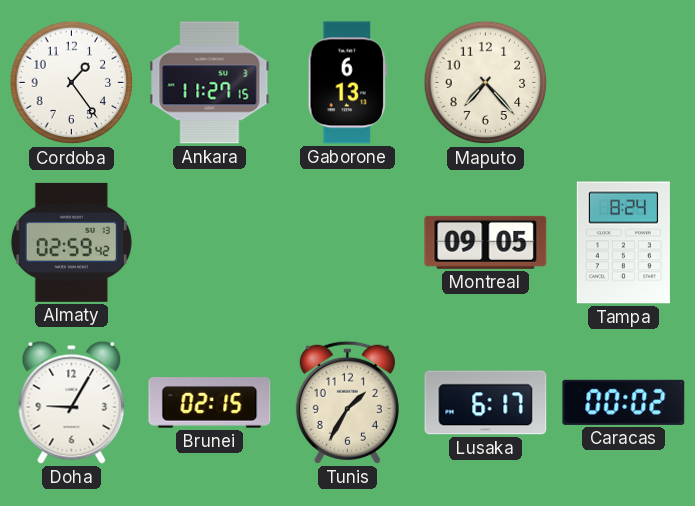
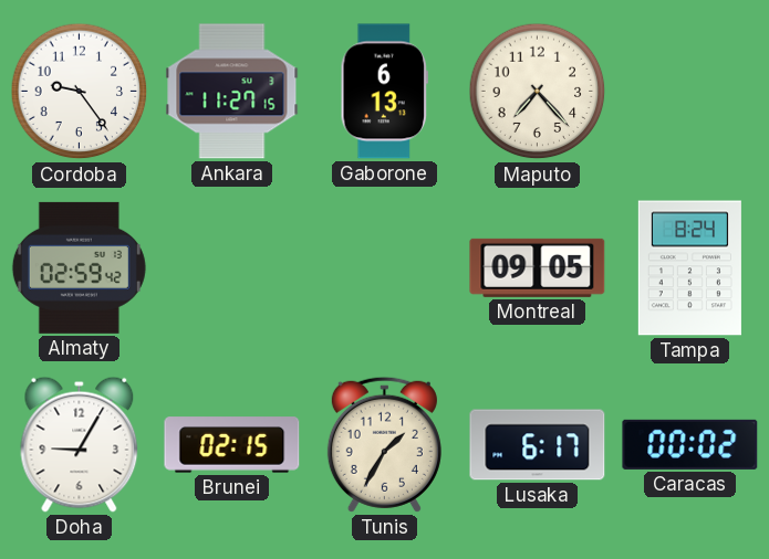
Cordoba: 1:24 -> 9:24
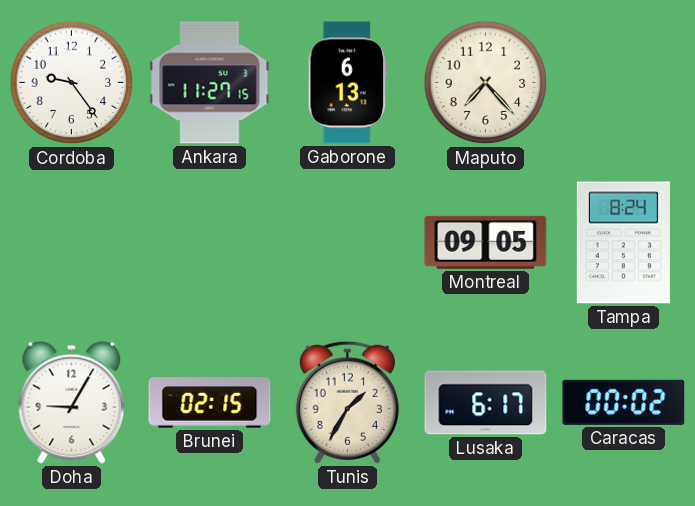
Almaty: 02:59 -> none
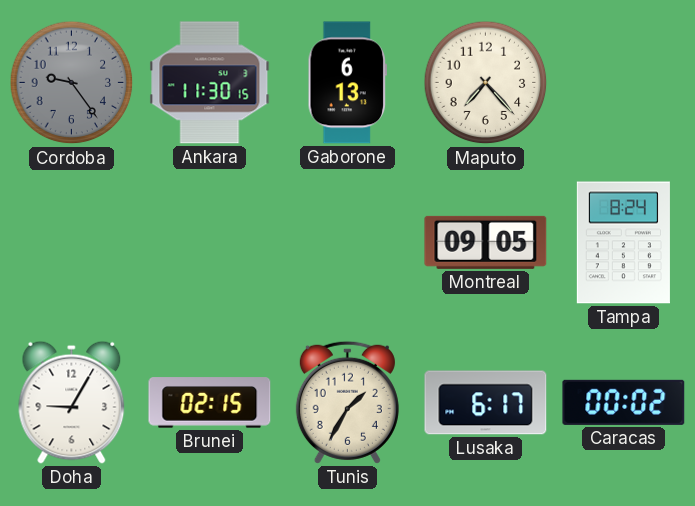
Cordoba dial: white -> grey
Ankara: 11:27 -> 11:30
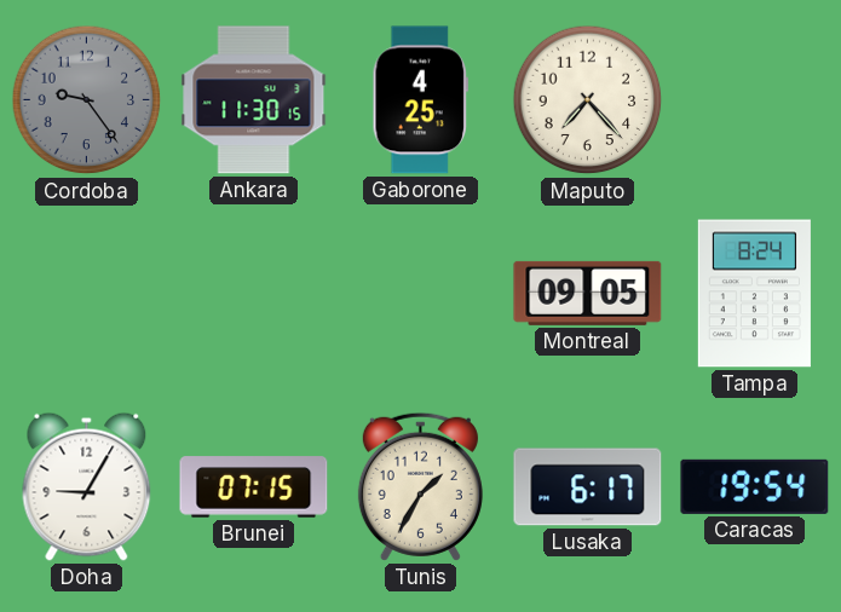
Gaborone: 6:13 -> 4:25
Brunei: 02:15 -> 07:15
Caracas: 00:02 -> 19:54
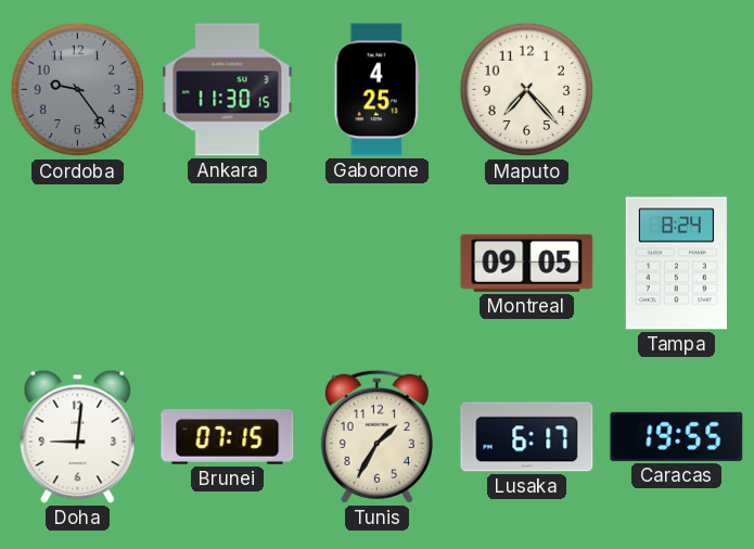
Doha: 9:05 -> 9:01
Caracas: 19:54 -> 19:55
